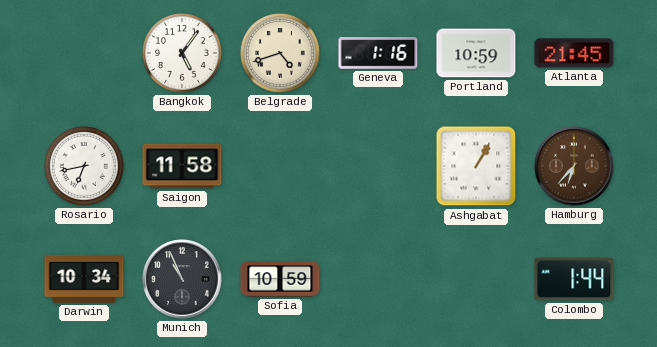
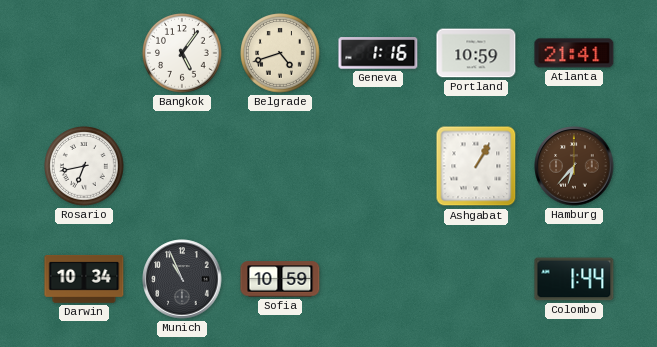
Atlanta: 21:45 -> 21:41
Saigon: 11:58 -> none
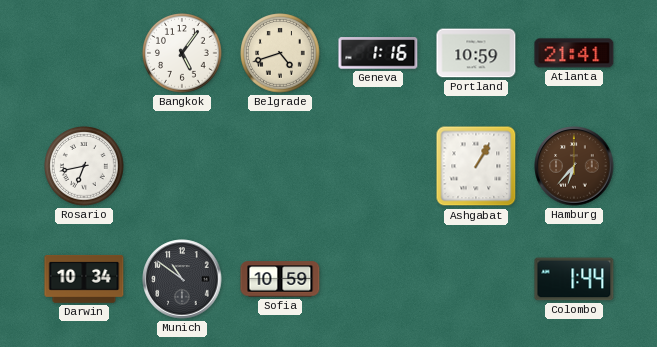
Munich: 10:56 -> 10:51
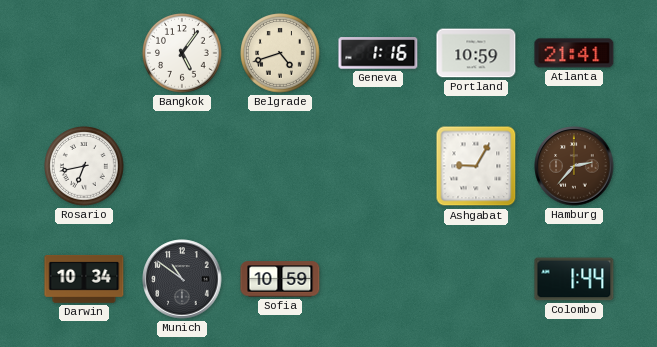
Ashgabat: 1:05 -> 9:05
Hamburg: 6:37 -> 2:37
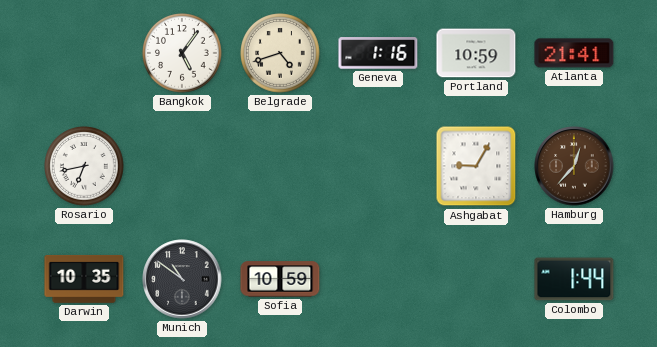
Hamburg: 2:37 -> 12:37
Darwin: 10:34 -> 10:35
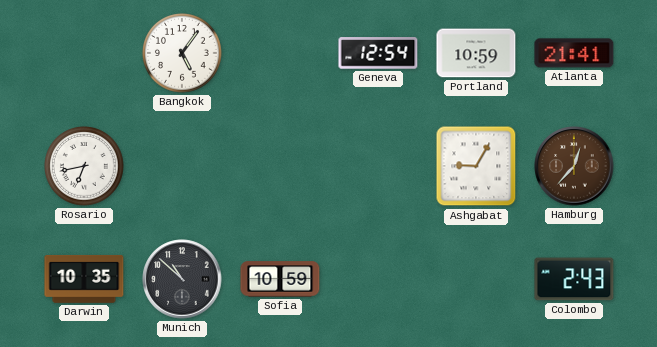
Belgrade: 4:42 -> none
Geneva: 1:16 -> 12:54
Munich: 10:51 -> 10:52
Colombo: 1:44 -> 2:43
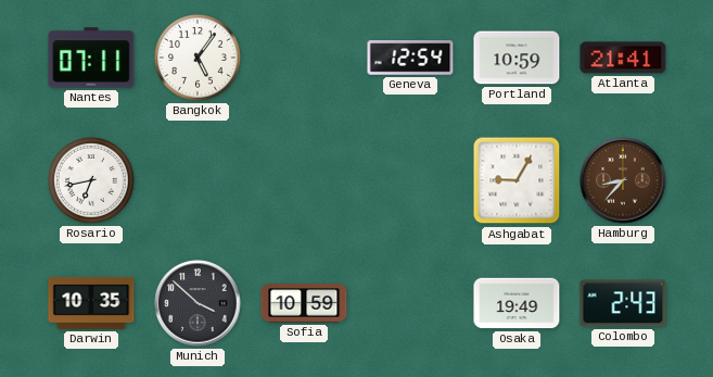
Nantes: none -> 07:11
Hamburg: 12:37 -> 8:37
Munich: 10:52 -> 3:52
Osaka: none -> 19:49
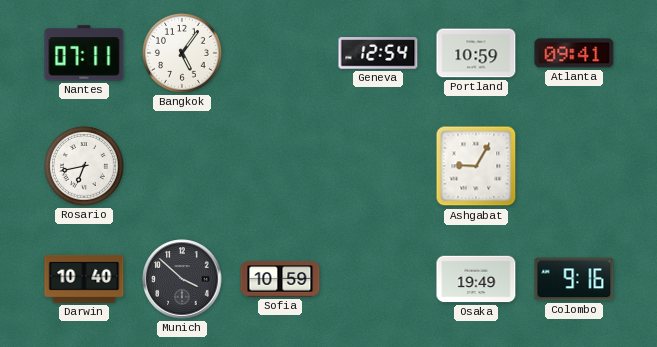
Atlanta: 21:41 -> 09:41
Hamburg: 8:37 -> none
Darwin: 10:35 -> 10:40
Colombo: 2:43 -> 9:16
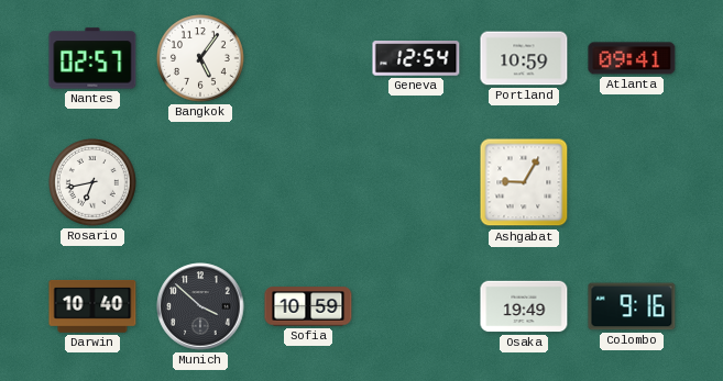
Nantes: 07:11 -> 02:57
